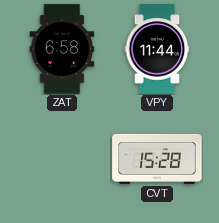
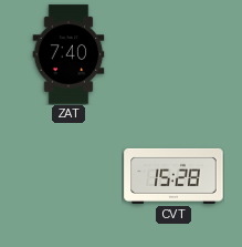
ZAT: 6:58 -> 7:40
VPY: 11:44 -> none
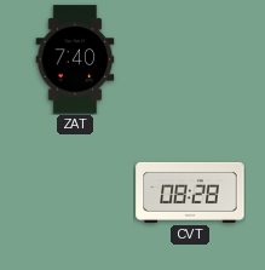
CVT: 15:28 -> 08:28
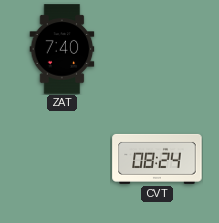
CVT: 08:28 -> 08:24
